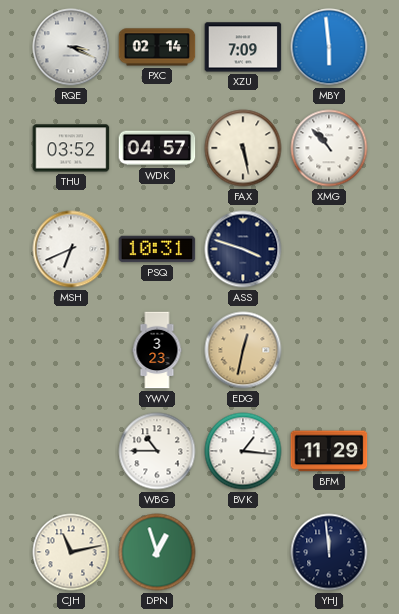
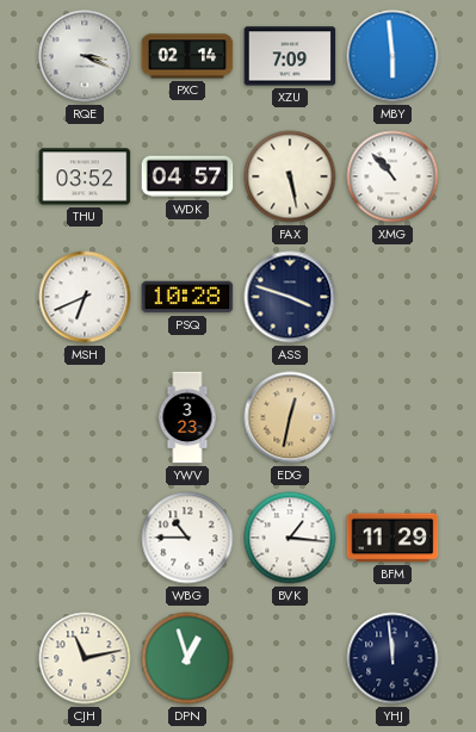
PSQ: 10:31 -> 10:28
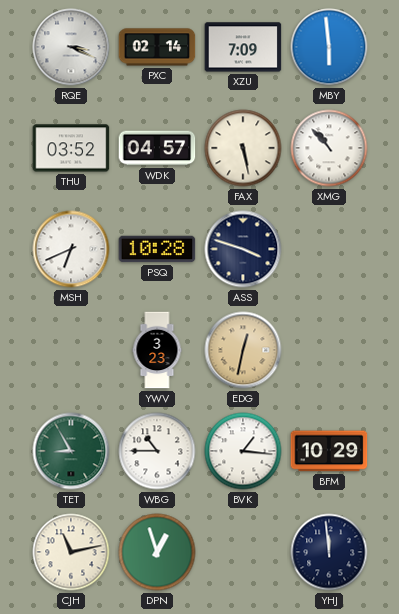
TET: none -> 8:55
BFM: 11:29 -> 10:29
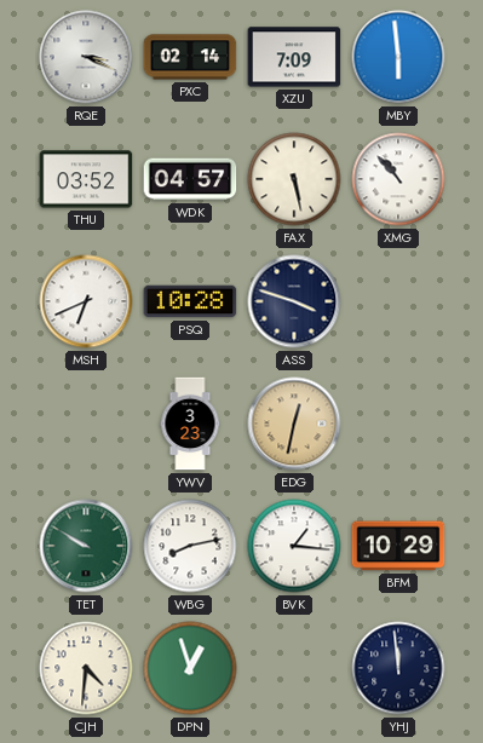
TET: 8:55 -> 9:50
WBG: 10:45 -> 8:13
CJH: 11:13 -> 4:31
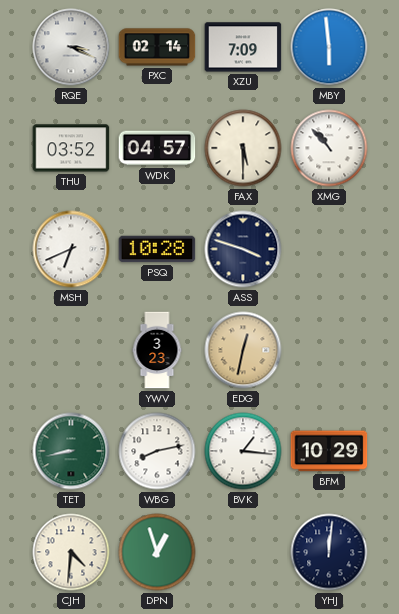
FAX: 5:28 -> 5:30
TET: 9:50 -> 8:43
YHJ: 11:59 -> 12:01
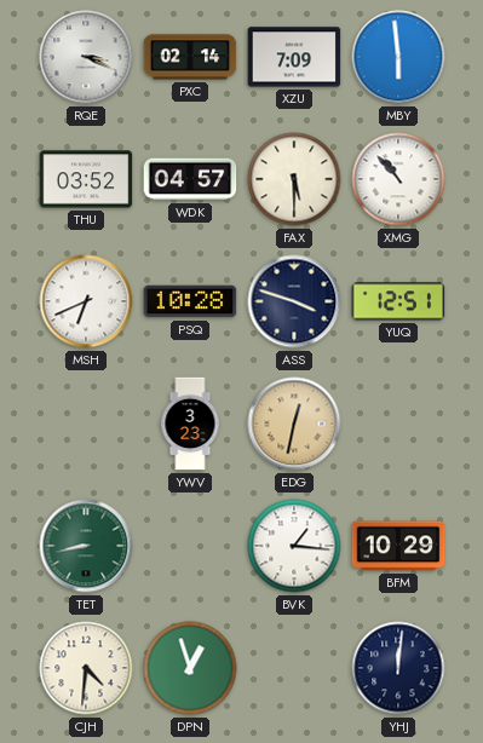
YUQ: none -> 12:51
WBG: 8:13 -> none
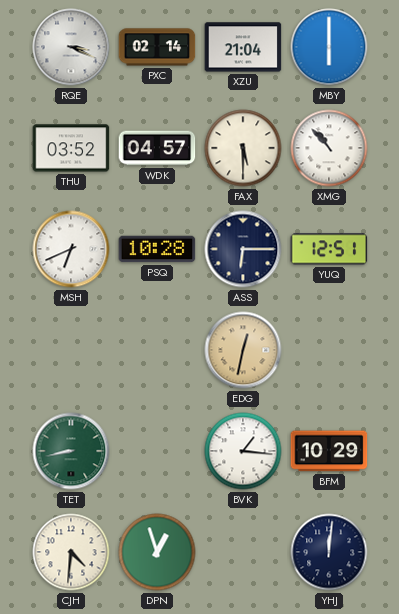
XZU: 7:09 -> 21:04
MBY: 5:59 -> 6:00
ASS: 3:48 -> 6:15
YWV: 3:23 -> none
